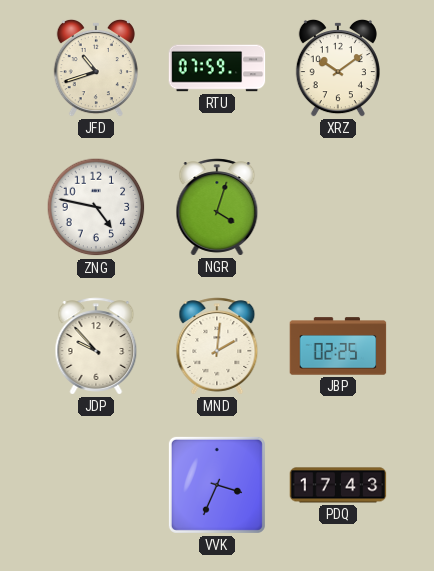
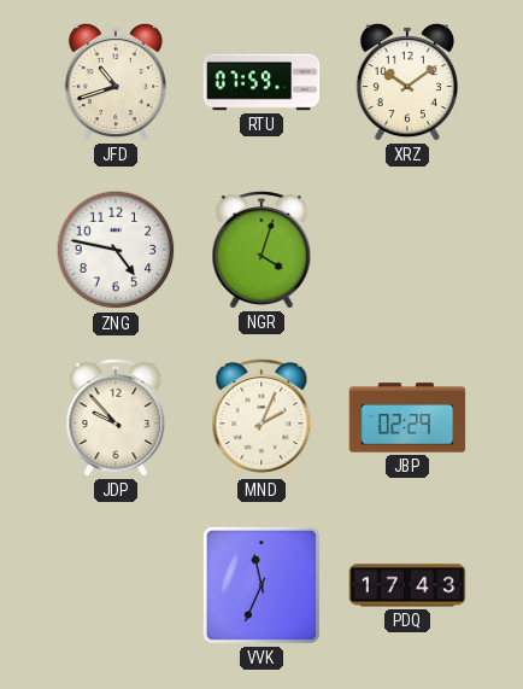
MND: 2:01 -> 2:04
JBP: 02:25 -> 02:29
VVK: 3:34 -> 11:34
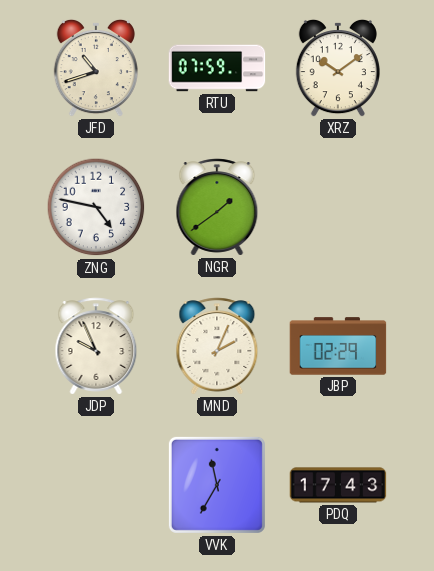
NGR: 4:03 -> 1:39
JDP: 9:53 -> 9:56
VVK: 11:34 -> 11:35
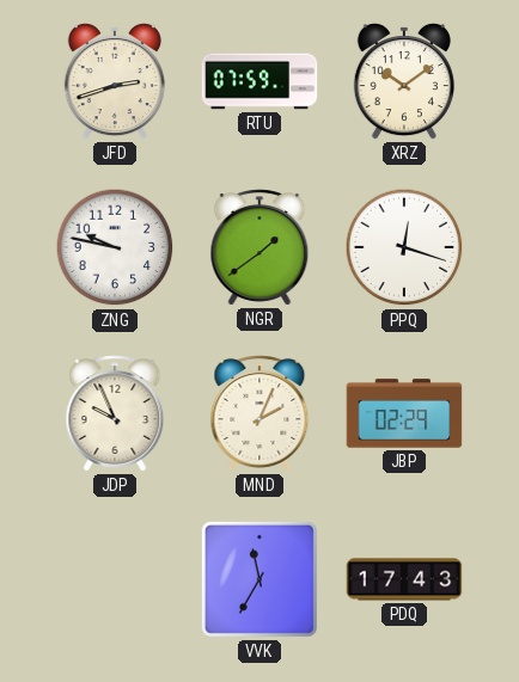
JFD: 10:42 -> 2:42
ZNG: 4:47 -> 9:47
PPQ: none -> 12:18
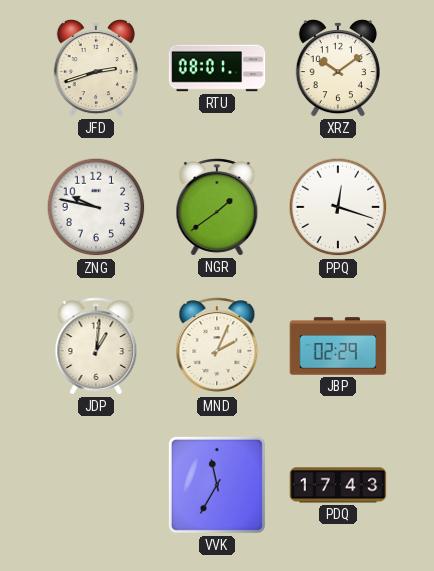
RTU: 07:59 -> 08:01
JDP: 9:56 -> 1:01
